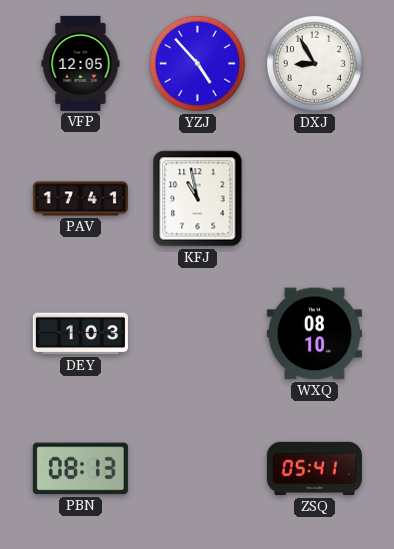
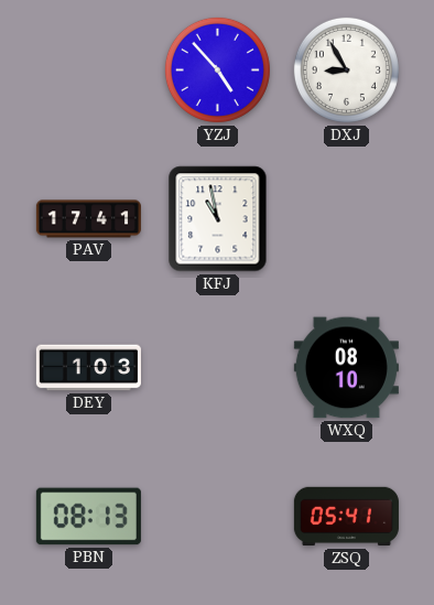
VFP: 12:05 -> none
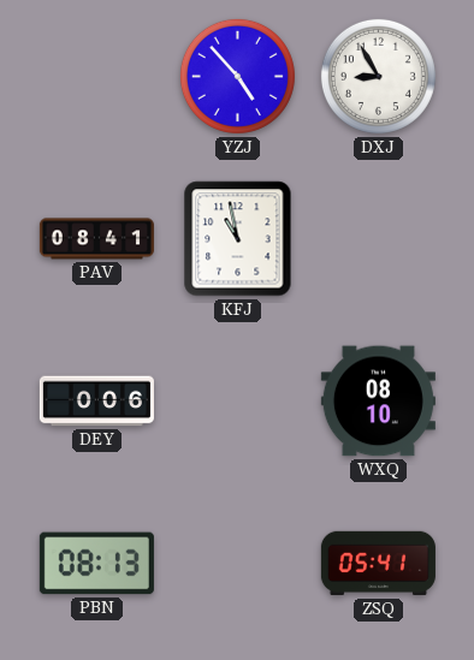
PAV: 17:41 -> 08:41
DEY: 1:03 -> 0:06
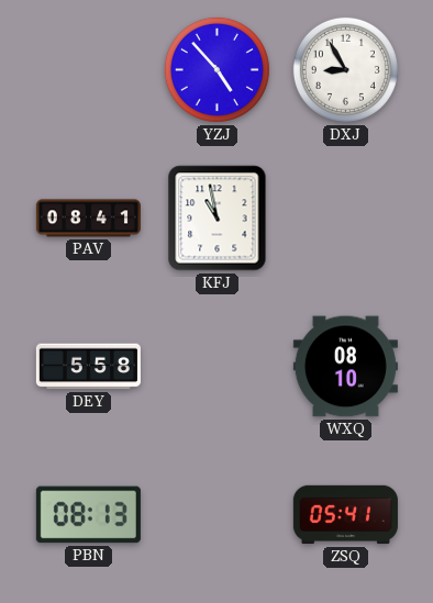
DEY: 0:06 -> 5:58
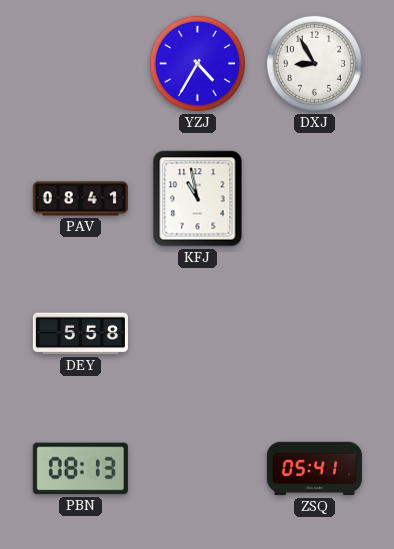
YZJ: 4:53 -> 4:35
WXQ: 08:10 -> none
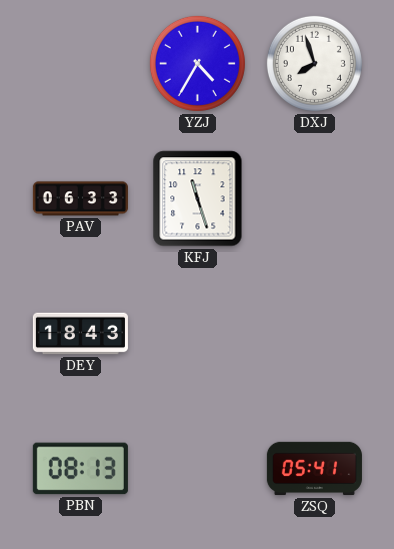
DXJ: 8:55 -> 7:57
PAV: 08:41 -> 06:33
KFJ: 10:58 -> 11:27
DEY: 5:58 -> 18:43
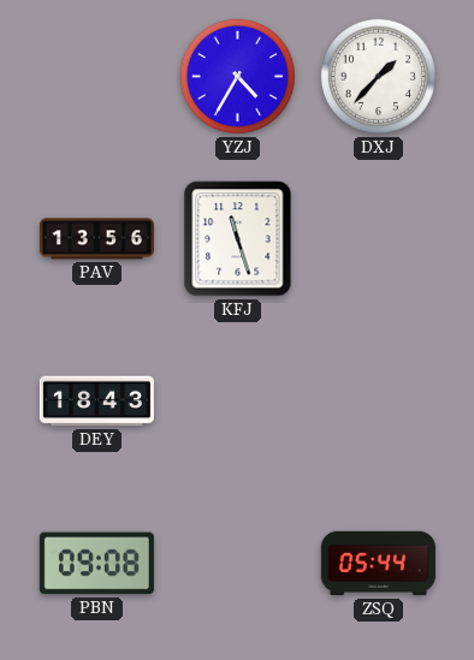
DXJ: 7:57 -> 1:37
PAV: 06:33 -> 13:56
PBN: 08:13 -> 09:08
ZSQ: 05:41 -> 05:44
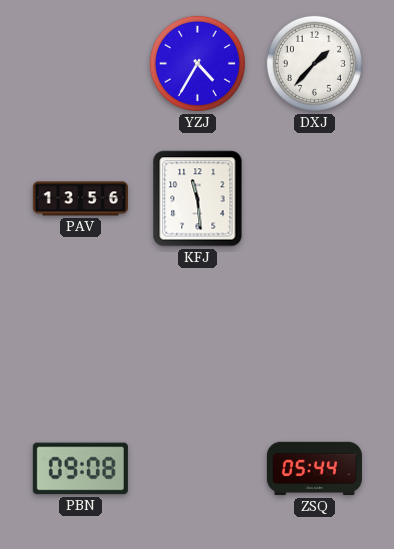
KFJ: 11:27 -> 11:29
DEY: 18:43 -> none
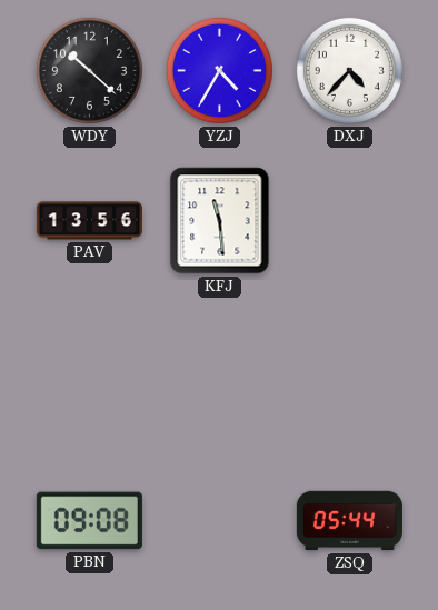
WDY: none -> 10:22
DXJ: 1:37 -> 4:37
